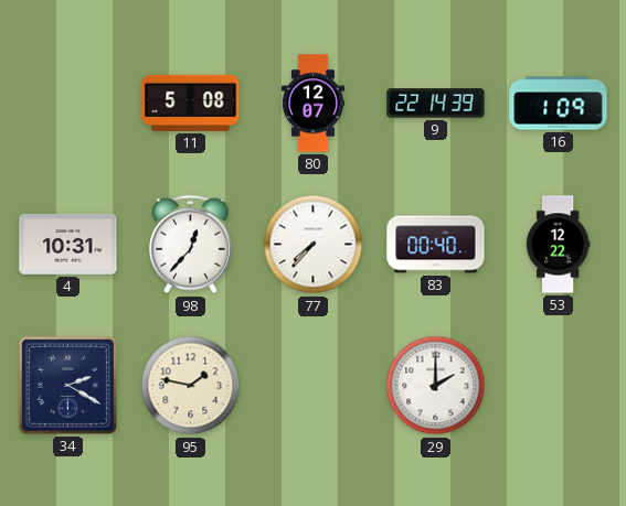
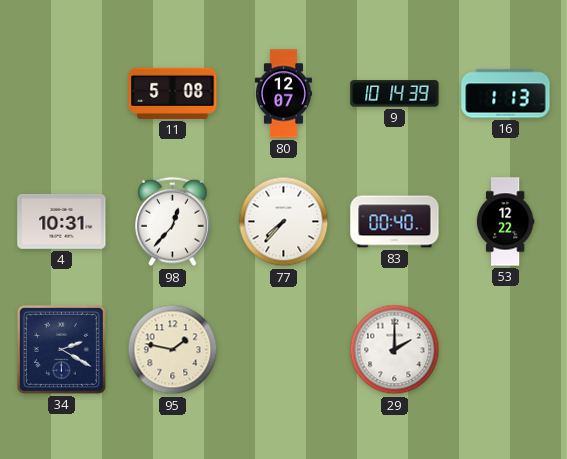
9: 22:14 -> 10:14
16: 1:09 -> 1:13
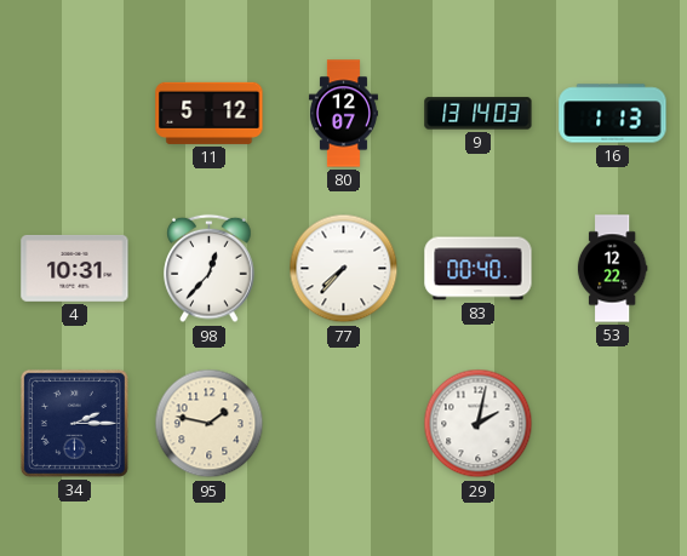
11: 5:08 -> 5:12
9: 10:14 -> 13:14
34: 2:20 -> 2:15
29: 2:00 -> 2:02
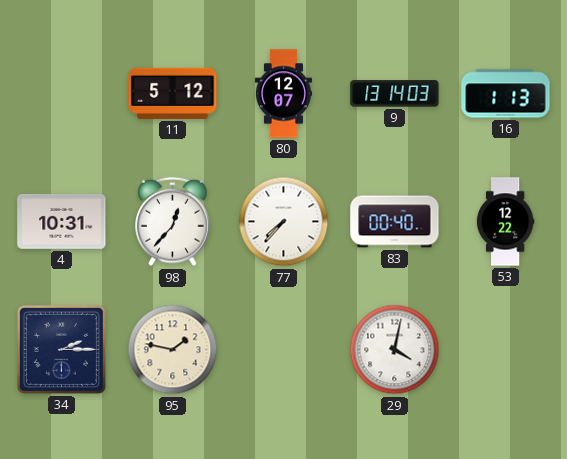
29: 2:02 -> 4:02
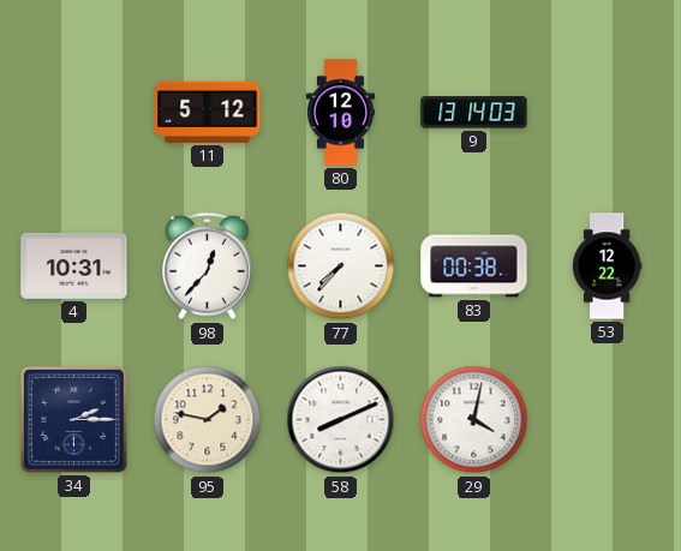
80: 12:07 -> 12:10
16: 1:13 -> none
83: 00:40 -> 00:38
58: none -> 8:11
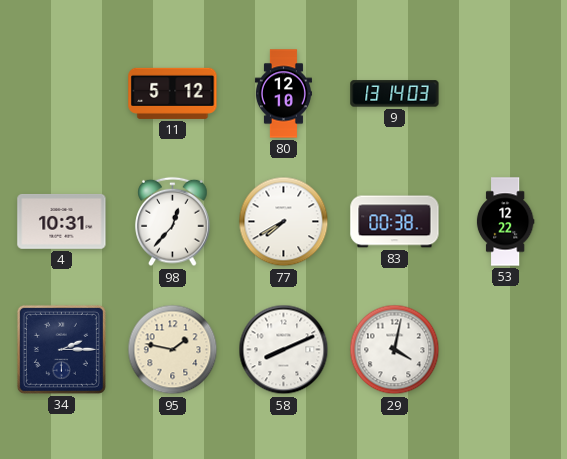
77: 7:37 -> 7:40
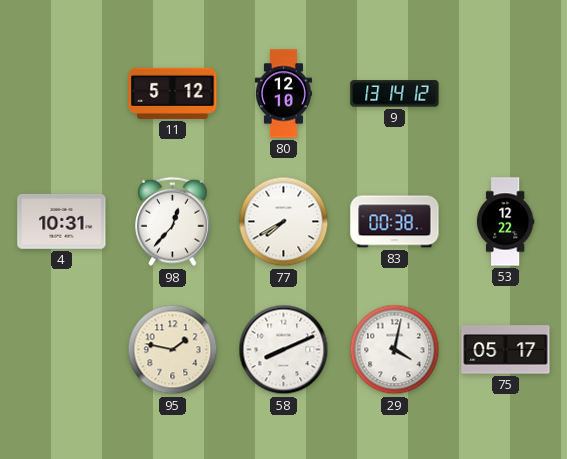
9: 13:14:03 -> 13:14:12
34: 2:15 -> none
75: none -> 05:17
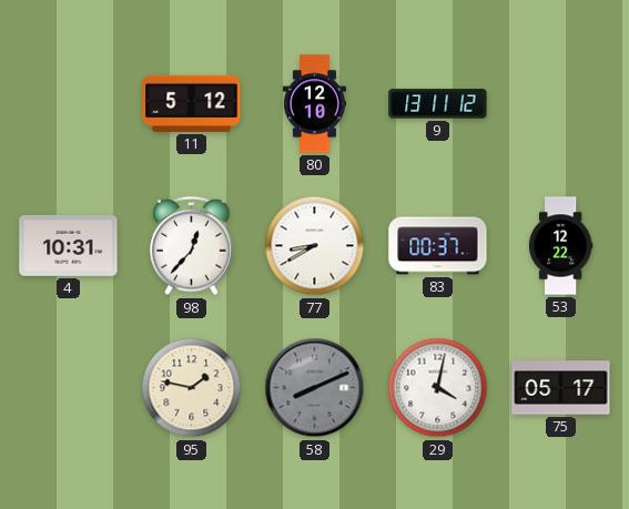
9: 13:14 -> 13:11
77: 7:40 -> 8:40
83: 00:38 -> 00:37
58 dial: white -> grey
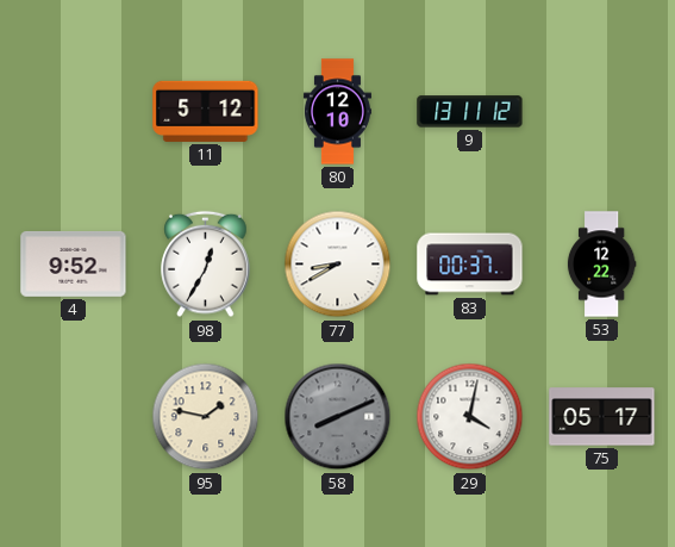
4: 10:31 -> 9:52
98: 12:37 -> 12:35
